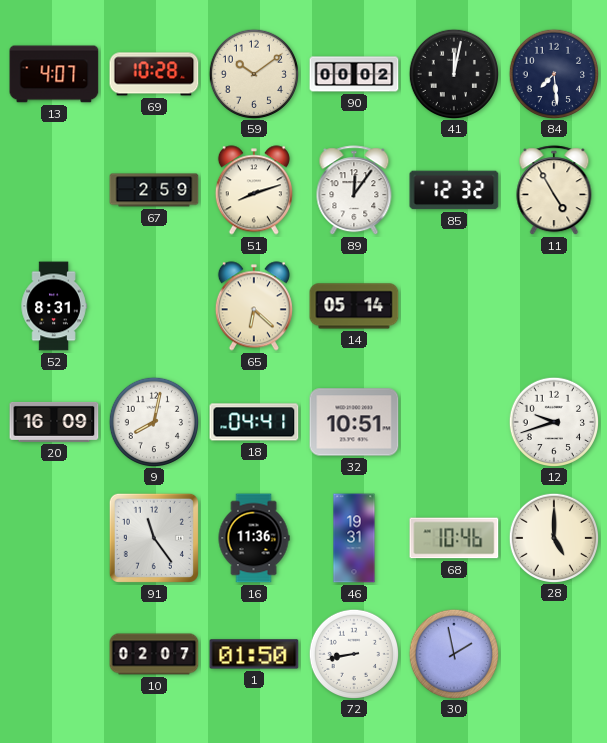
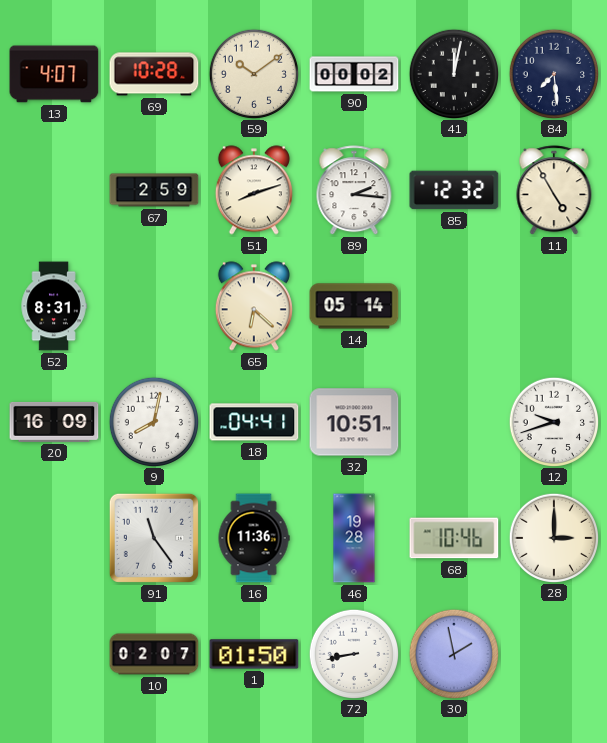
89: 12:06 -> 2:16
46: 19:31 -> 19:28
28: 5:00 -> 3:00
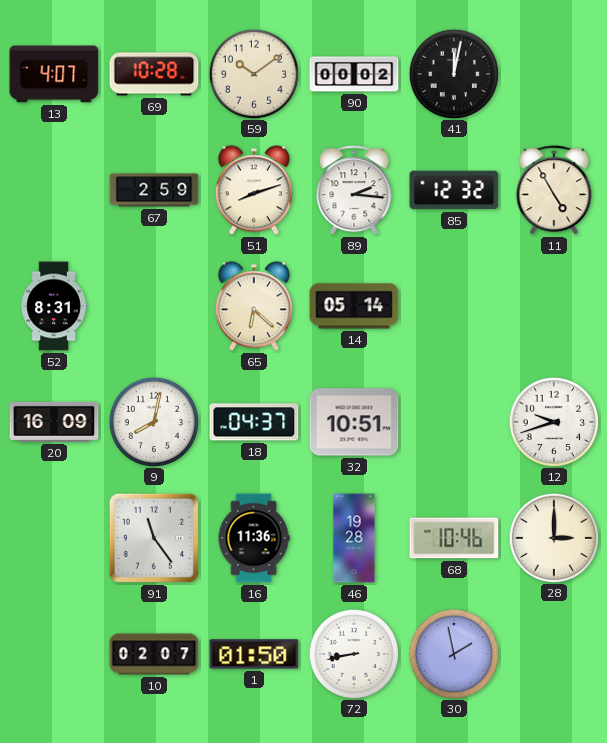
84: 7:29 -> none
18: 04:41 -> 04:37
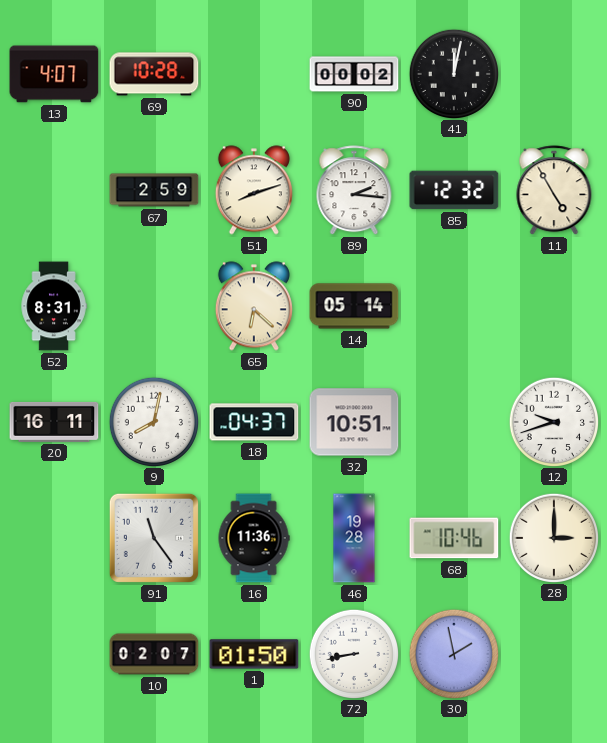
59: 10:09 -> none
20: 16:09 -> 16:11
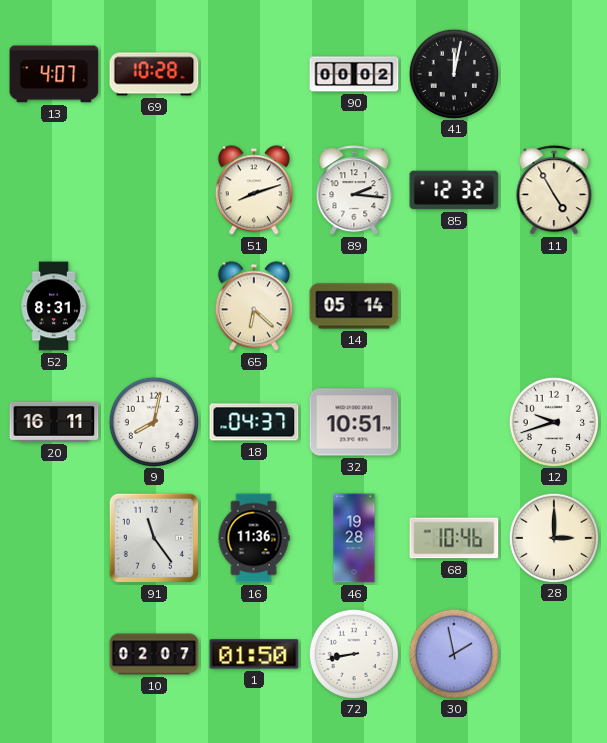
67: 2:59 -> none
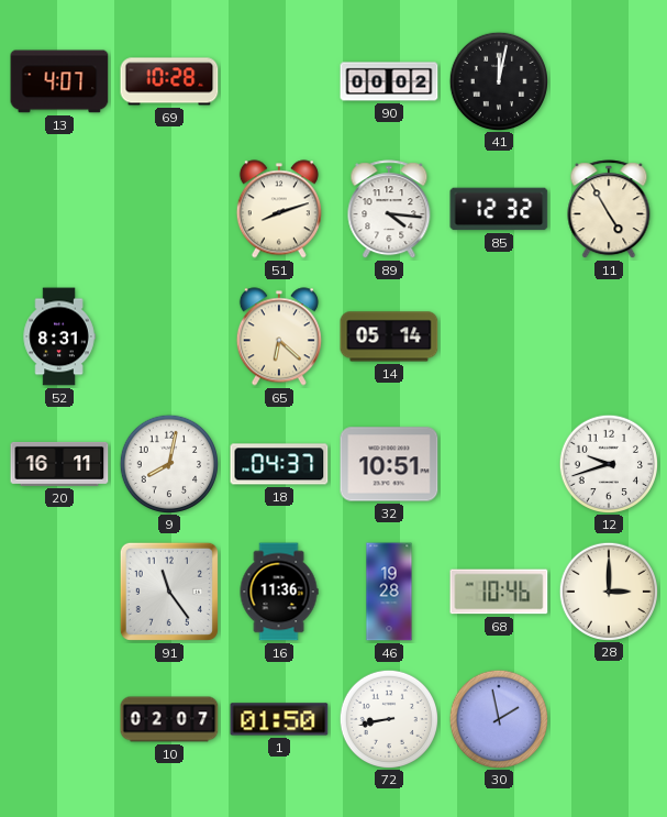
89: 2:16 -> 4:16
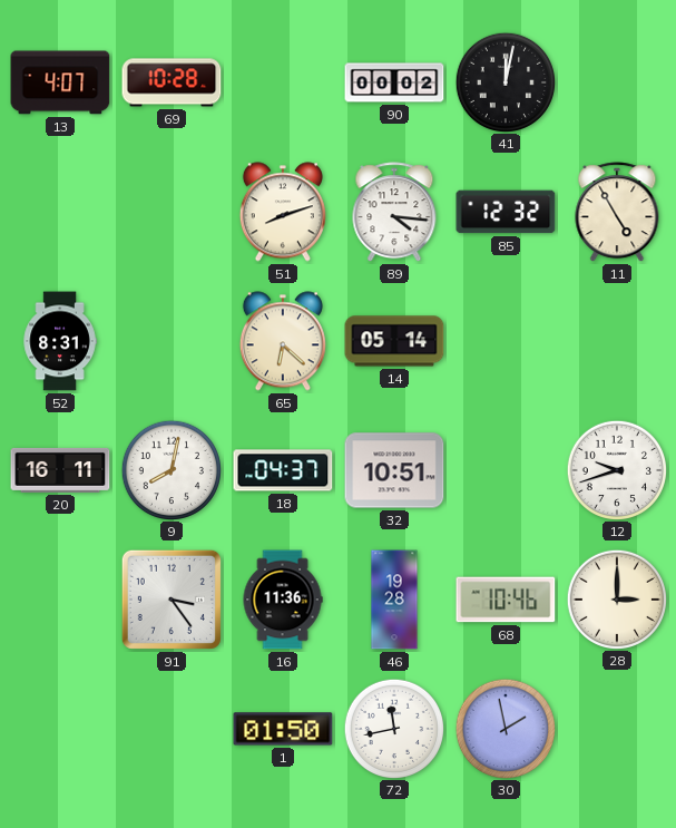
91: 11:24 -> 3:24
10: 02:07 -> none
72: 8:43 -> 11:43
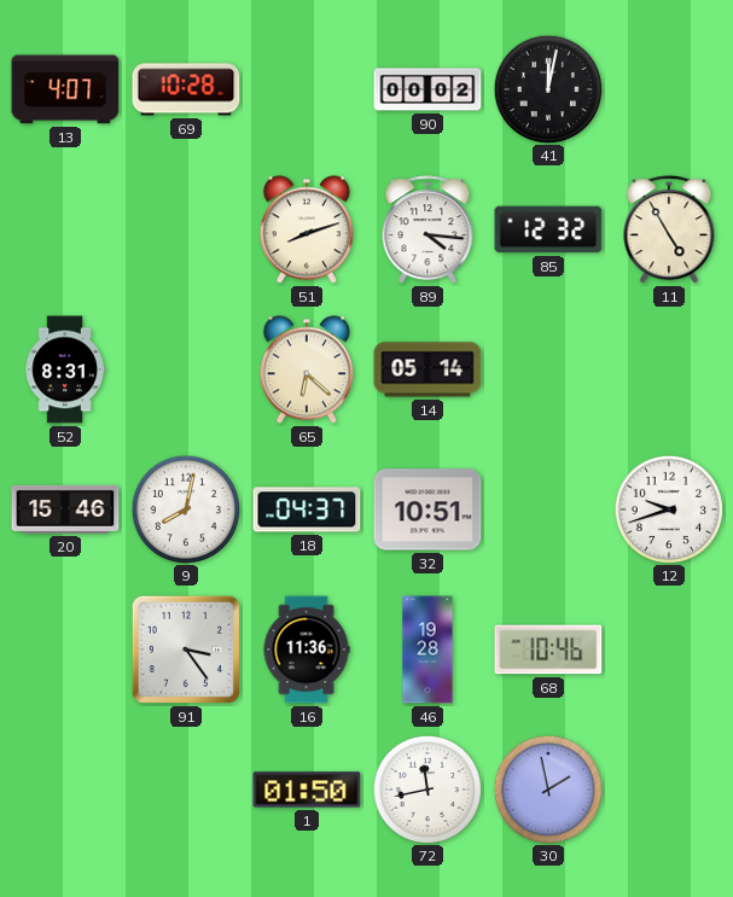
20: 16:11 -> 15:46
28: 3:00 -> none
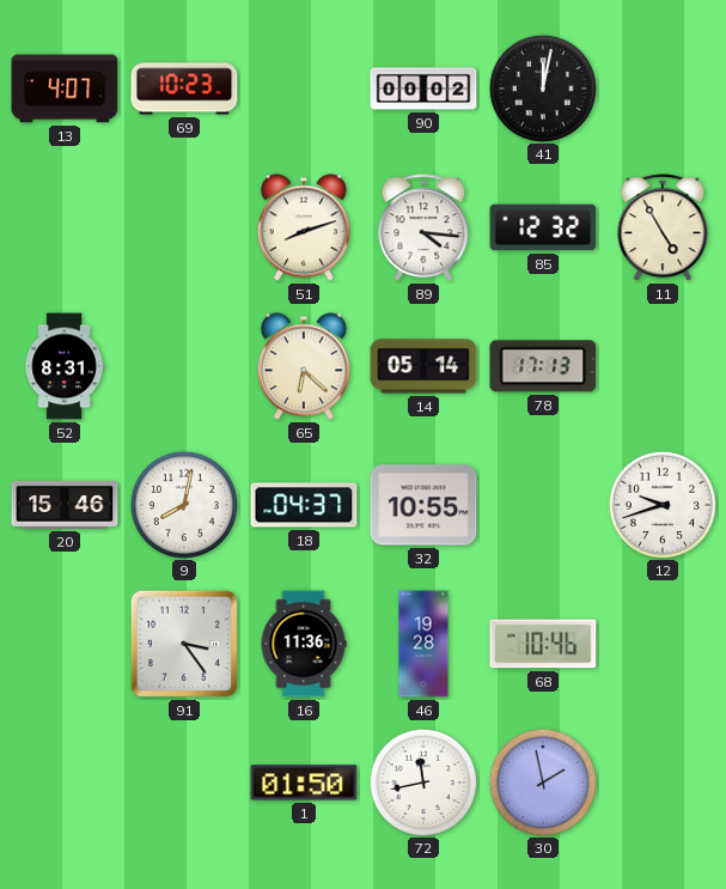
69: 10:28 -> 10:23
78: none -> 17:13
32: 10:51 -> 10:55
